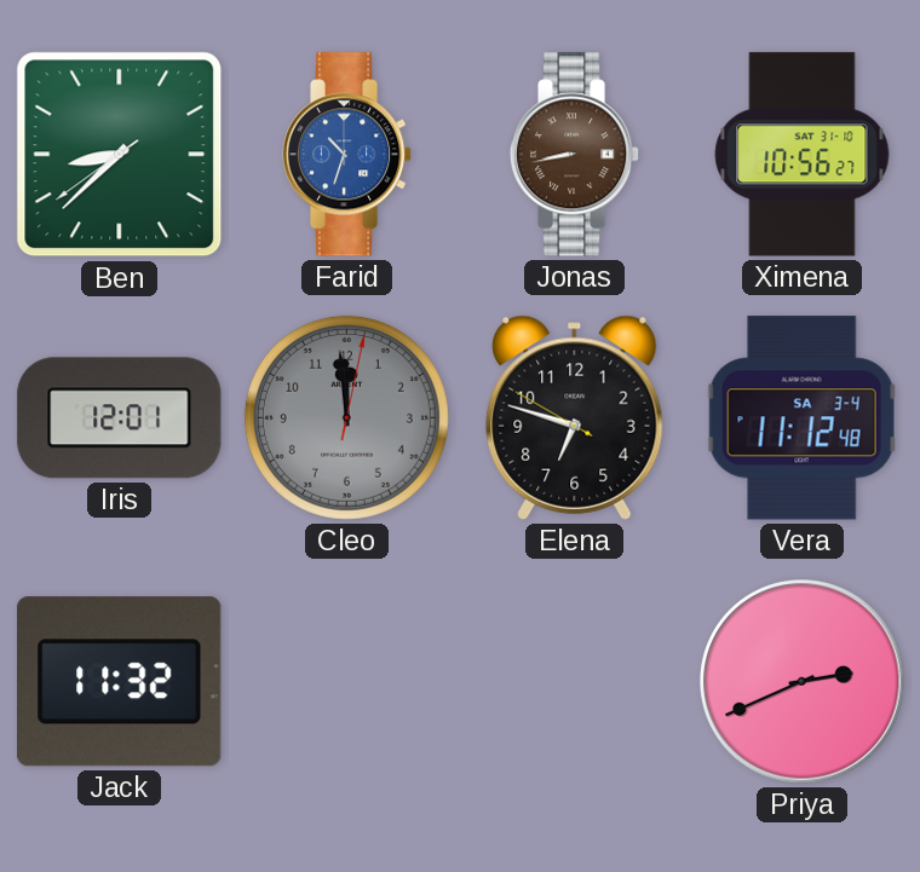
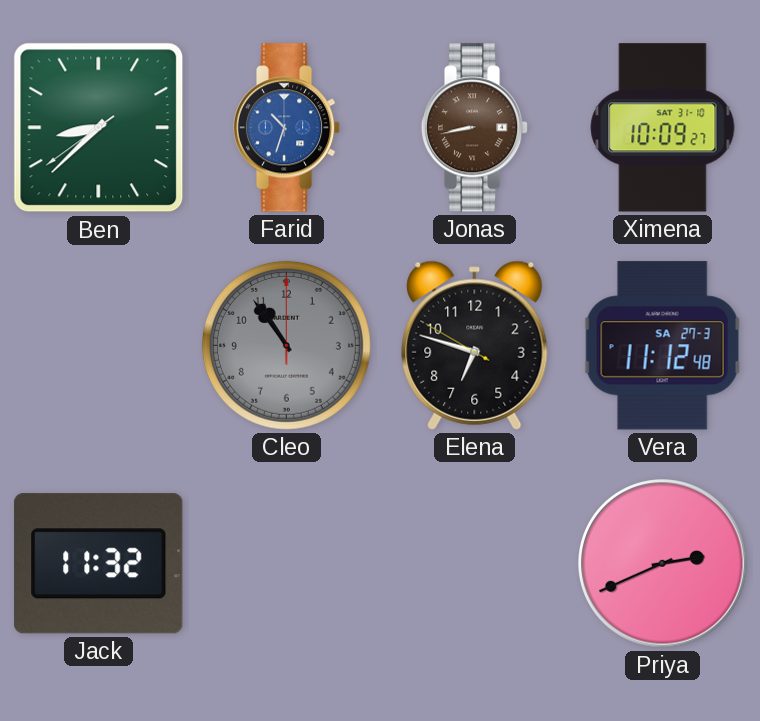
Ximena: 10:56 -> 10:09
Iris: 12:01 -> none
Cleo: 11:59 -> 10:54
Vera date: SA 3-4 -> SA 27-3
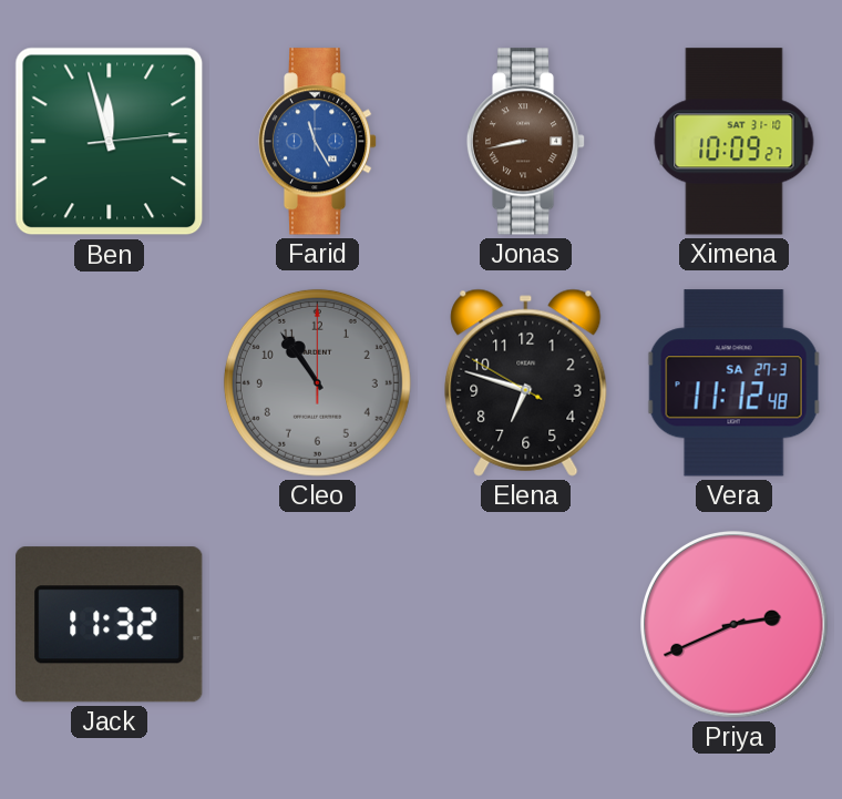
Ben: 8:37 -> 11:57
Farid: 10:33 -> 11:25
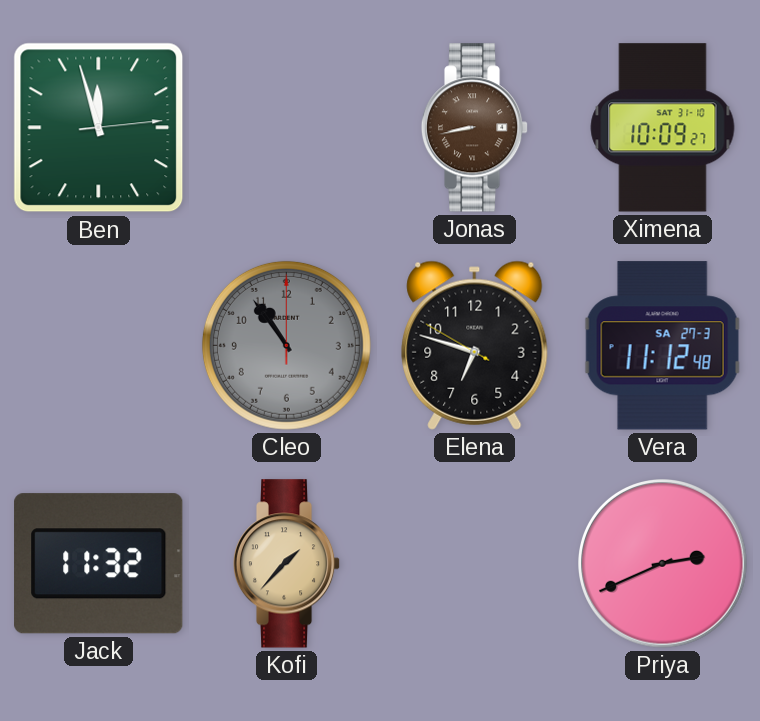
Farid: 11:25 -> none
Kofi: none -> 1:37
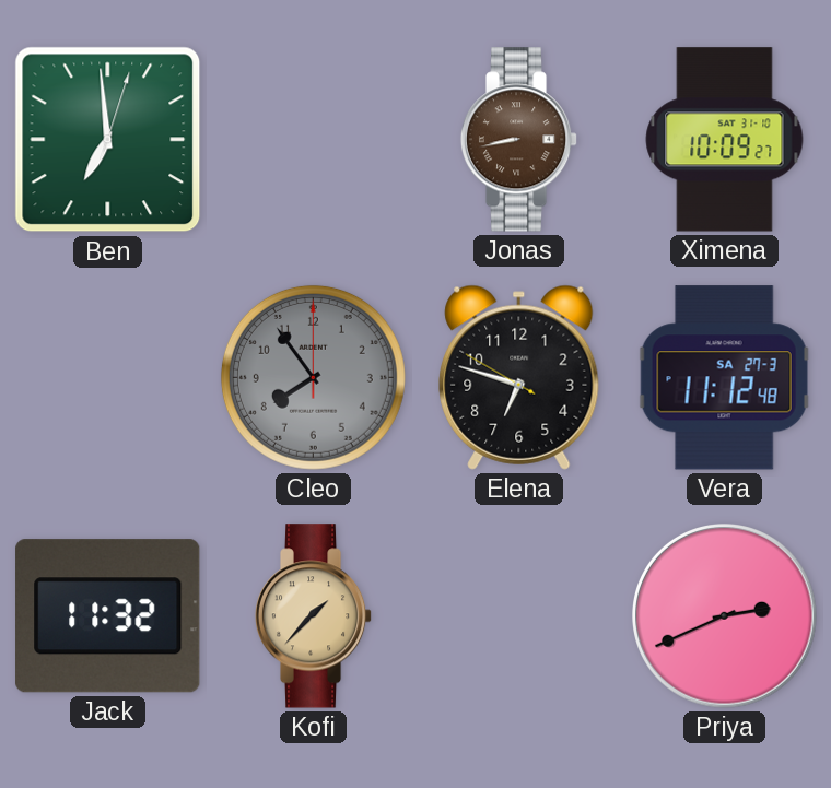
Ben: 11:57 -> 6:59
Cleo: 10:54 -> 7:54
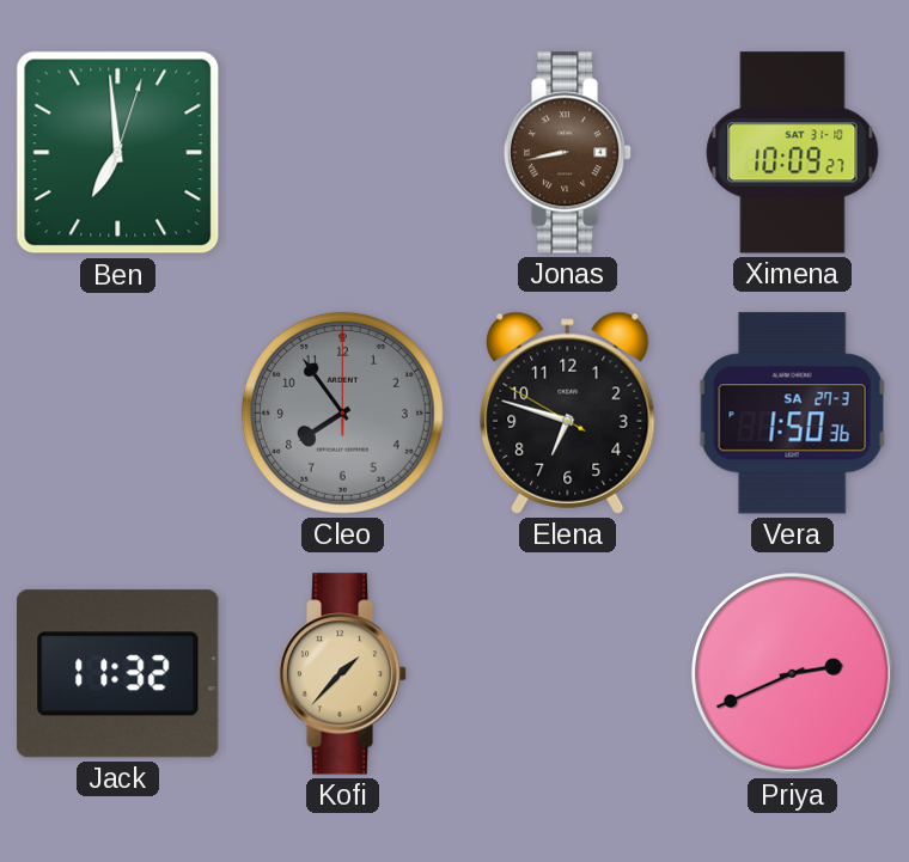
Vera: 11:12 -> 1:50
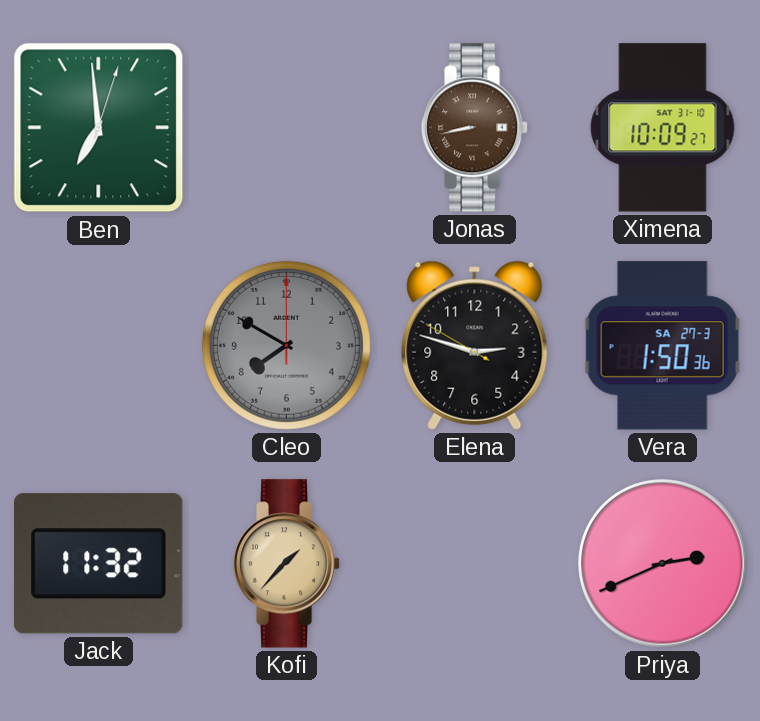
Cleo: 7:54 -> 7:50
Elena: 6:47 -> 2:47
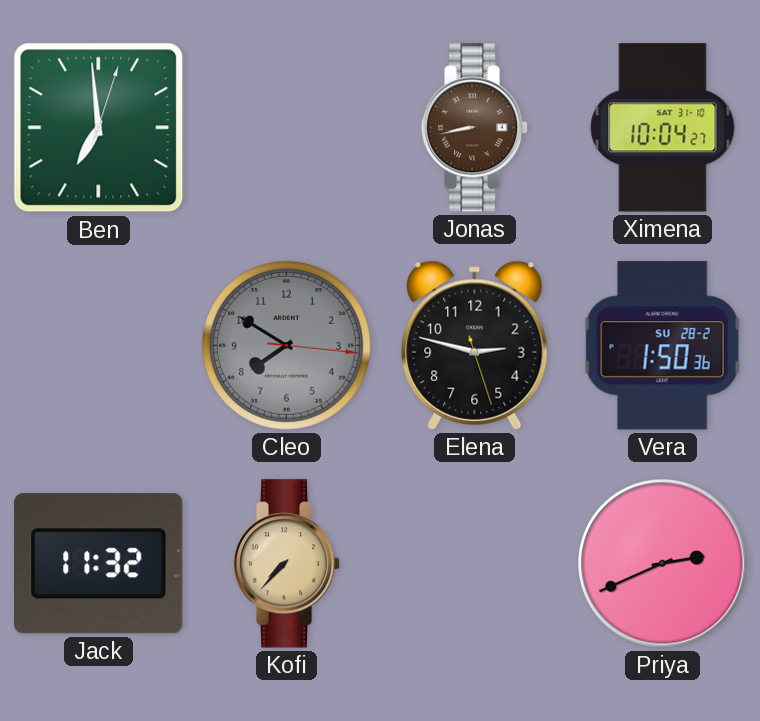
Ximena: 10:09 -> 10:04
Cleo: 7:50:00 -> 7:50:16
Elena: 2:47:50 -> 2:47:27
Vera date: SA 27-3 -> SU 28-2
Kofi: 1:37 -> 7:37
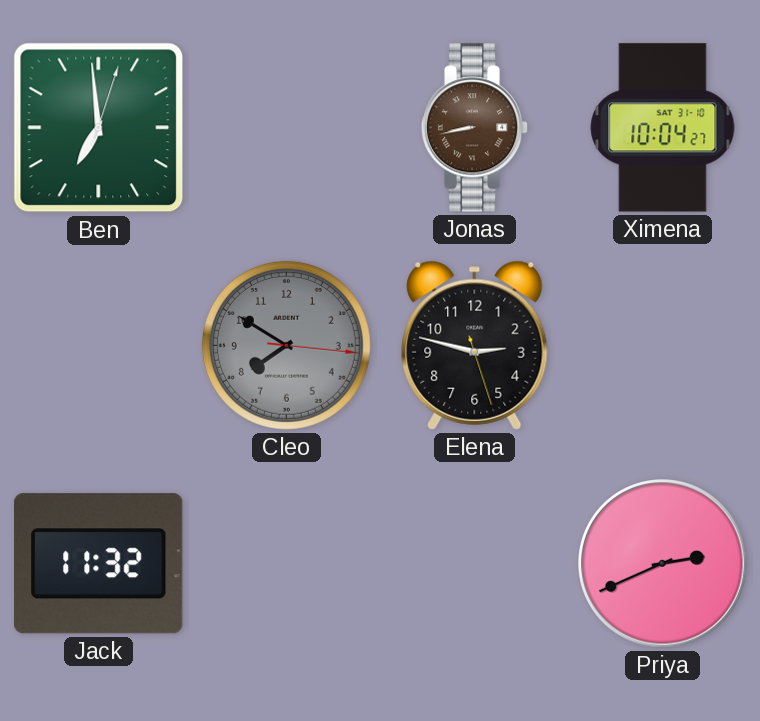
Vera: 1:50 -> none
Kofi: 7:37 -> none
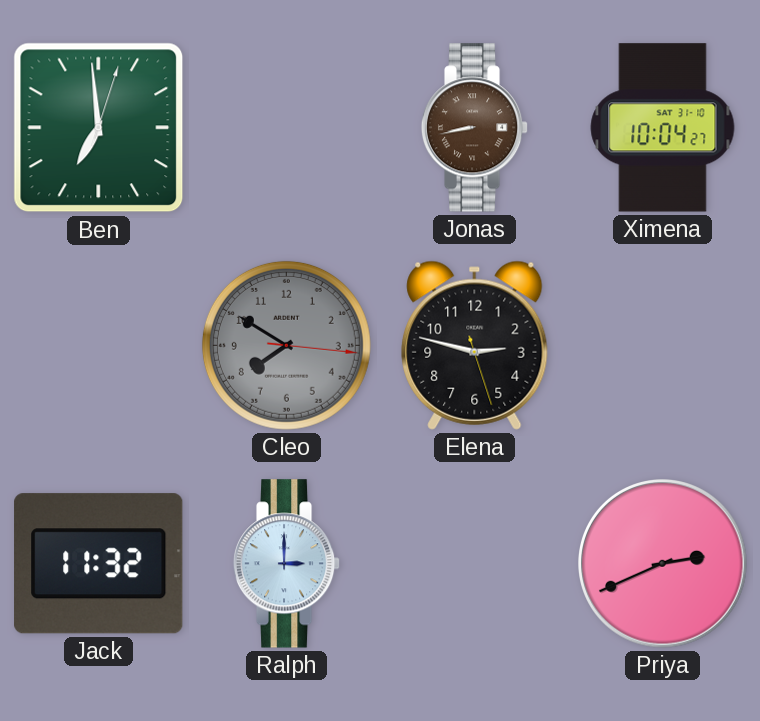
Ralph: none -> 3:00
